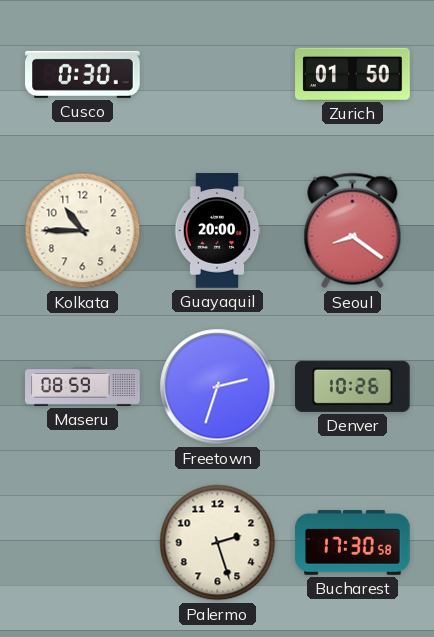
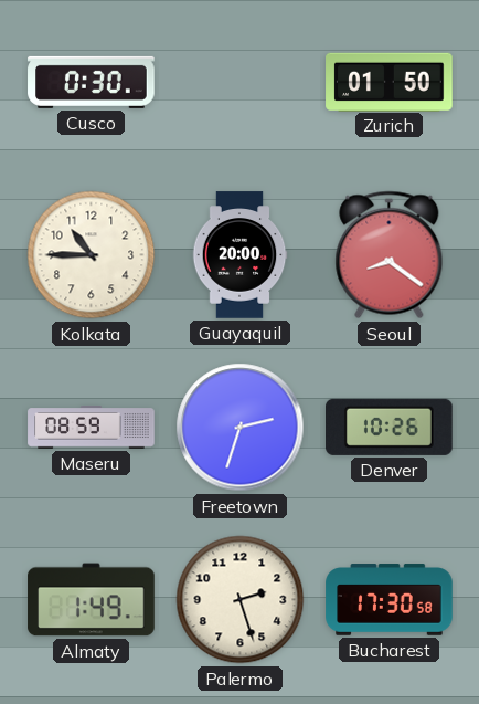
Almaty: none -> 1:49
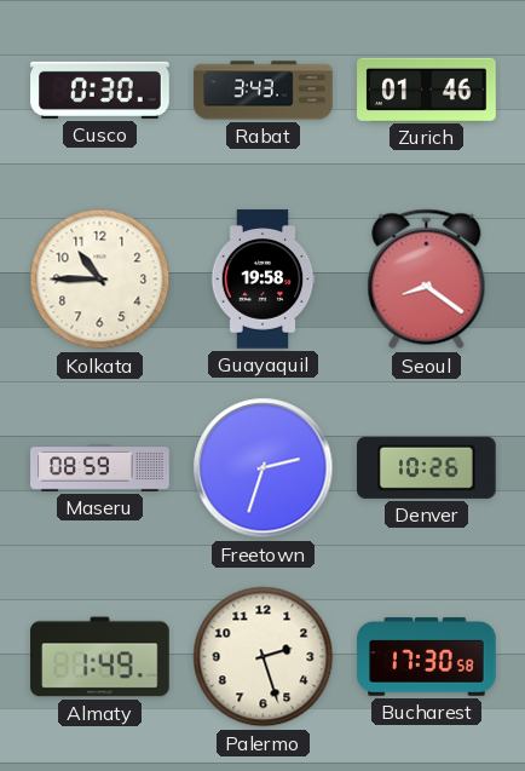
Rabat: none -> 3:43
Zurich: 01:50 -> 01:46
Guayaquil: 20:00 -> 19:58
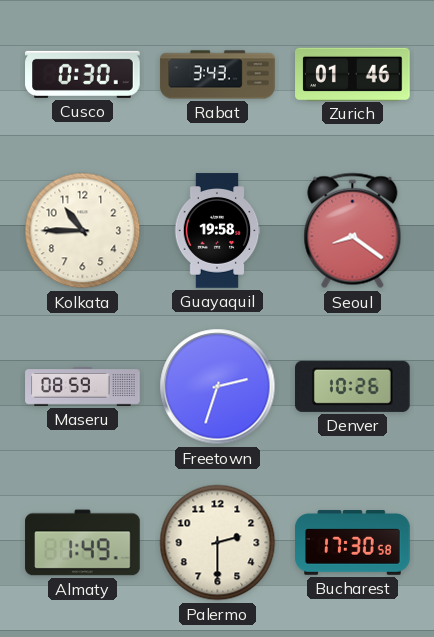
Palermo: 2:27 -> 2:30
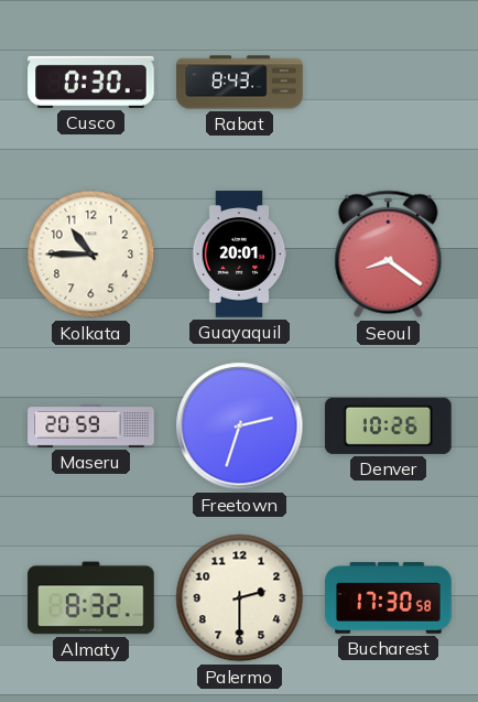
Rabat: 3:43 -> 8:43
Zurich: 01:46 -> none
Guayaquil: 19:58 -> 20:01
Maseru: 08:59 -> 20:59
Almaty: 1:49 -> 8:32
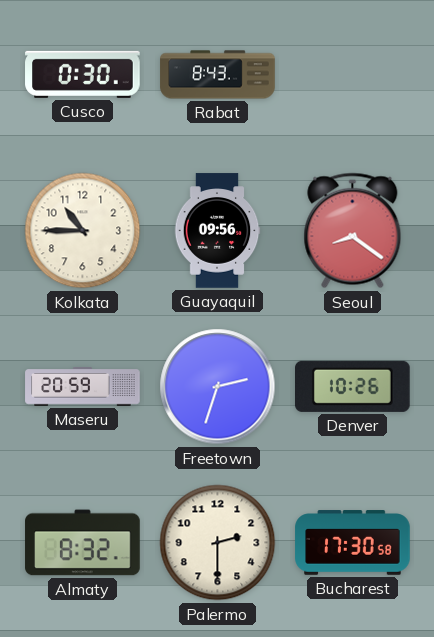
Guayaquil: 20:01 -> 09:56
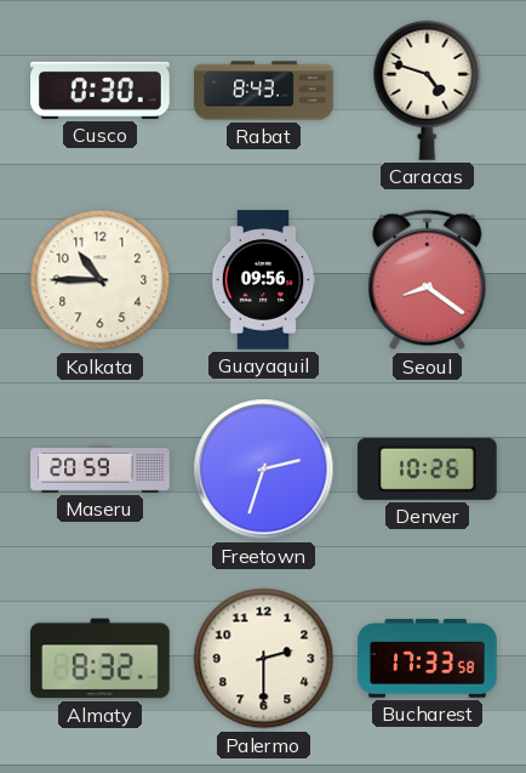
Caracas: none -> 4:48
Bucharest: 17:30 -> 17:33
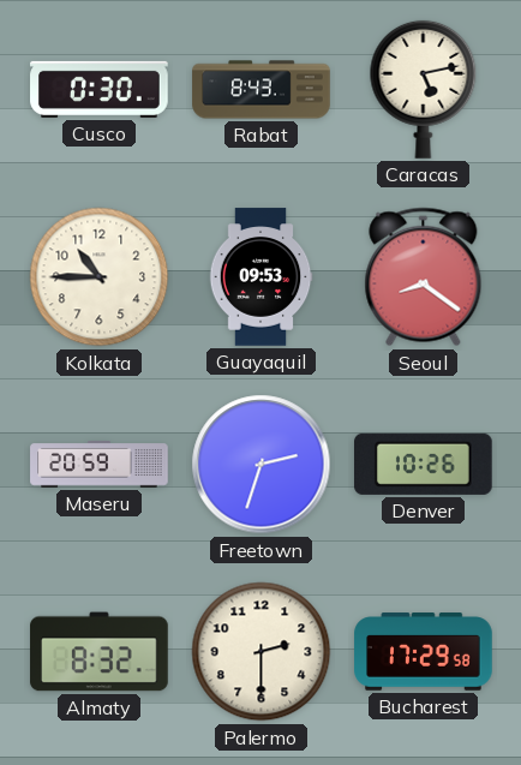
Caracas: 4:48 -> 5:13
Guayaquil: 09:56 -> 09:53
Bucharest: 17:33 -> 17:29
